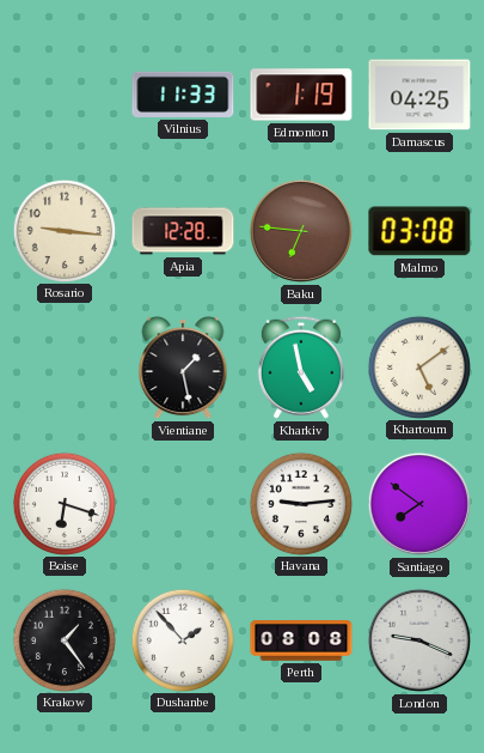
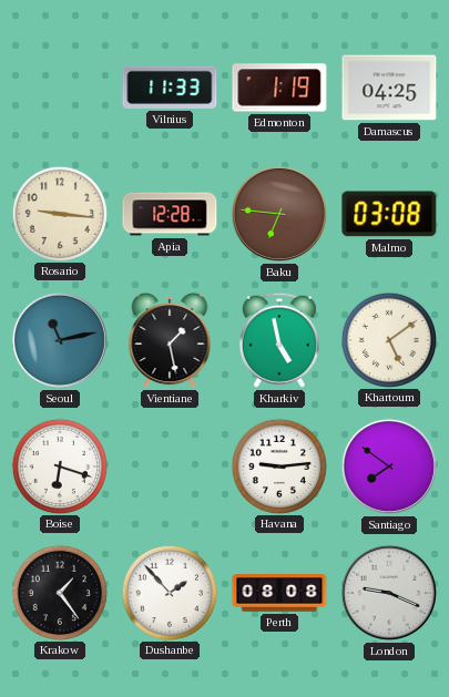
Seoul: none -> 11:13
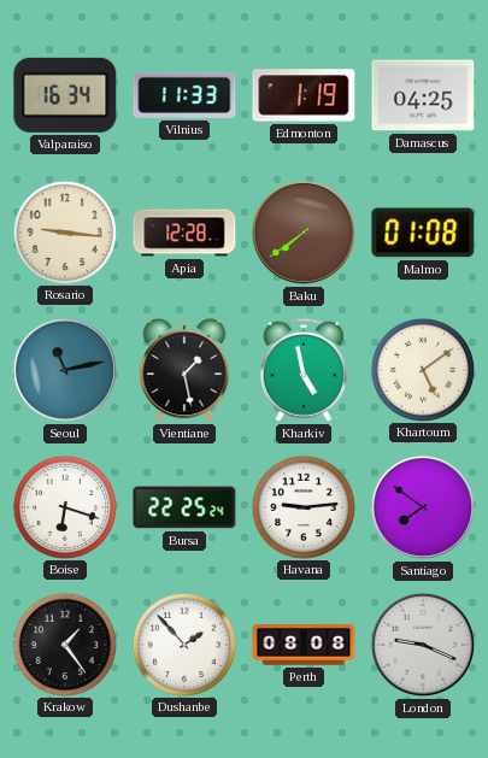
Valparaiso: none -> 16:34
Baku: 6:46 -> 7:39
Malmo: 03:08 -> 01:08
Bursa: none -> 22:25
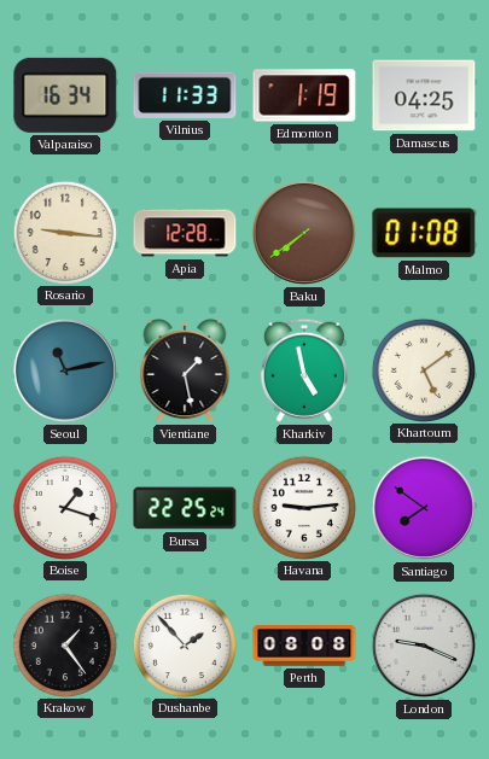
Boise: 6:18 -> 1:18
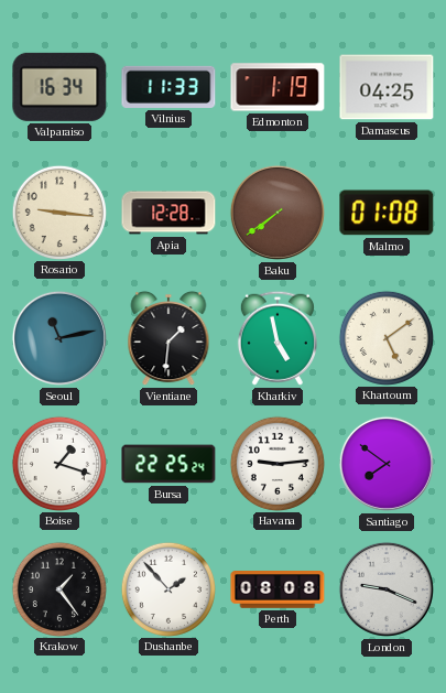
Vientiane: 1:28 -> 1:31
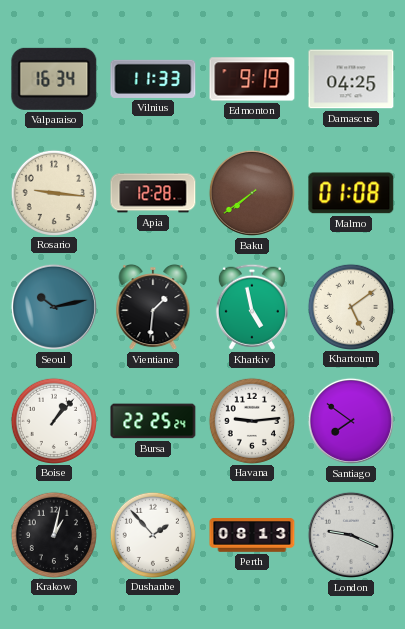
Edmonton: 1:19 -> 9:19
Seoul: 11:13 -> 10:13
Boise: 1:18 -> 1:07
Krakow: 1:24 -> 1:02
Perth: 08:08 -> 08:13
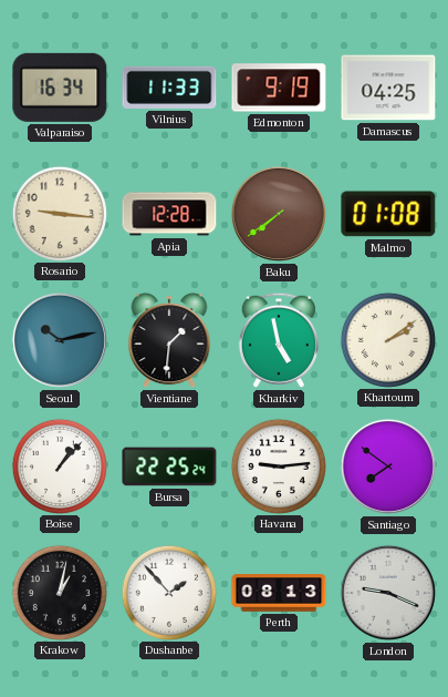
Khartoum: 5:09 -> 2:09
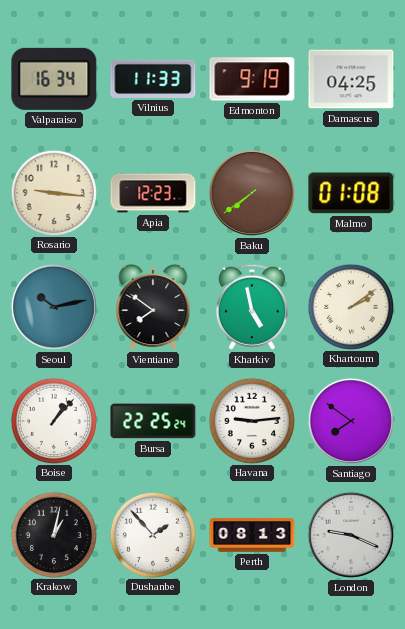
Apia: 12:28 -> 12:23
Vientiane: 1:31 -> 7:51
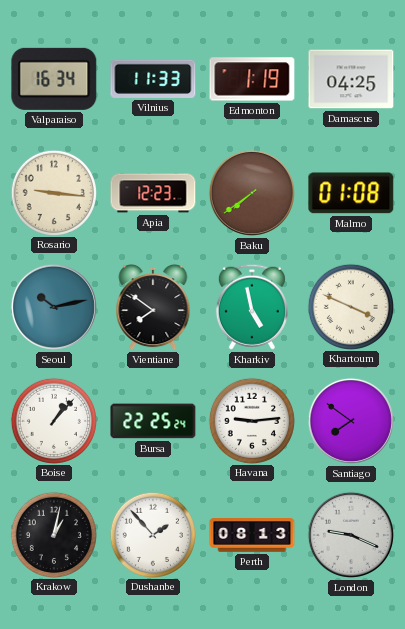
Edmonton: 9:19 -> 1:19
Khartoum: 2:09 -> 3:49
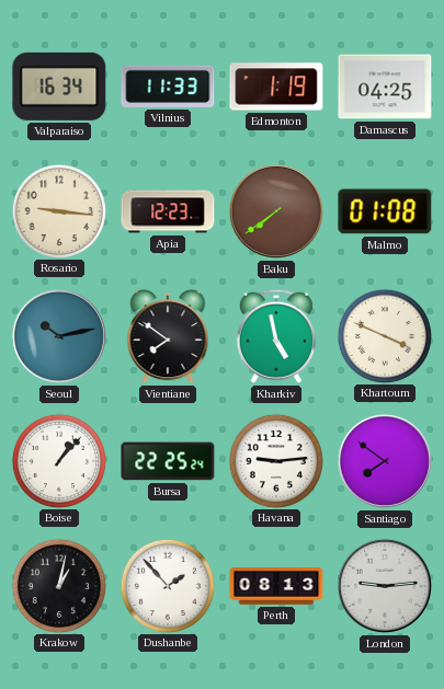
London: 9:19 -> 9:14
